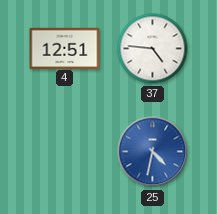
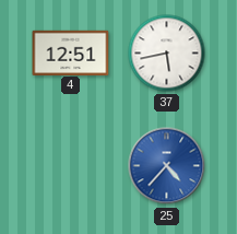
37: 4:46 -> 5:43
25: 4:32 -> 4:37
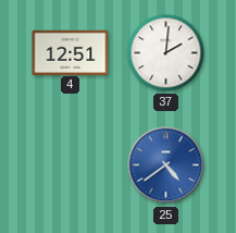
37: 5:43 -> 2:01
25: 4:37 -> 4:39
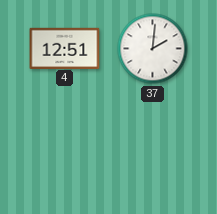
25: 4:39 -> none
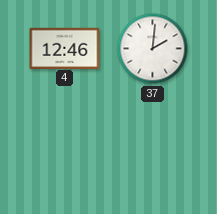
4: 12:51 -> 12:46
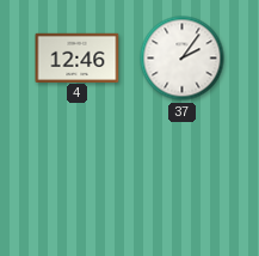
37: 2:01 -> 2:06
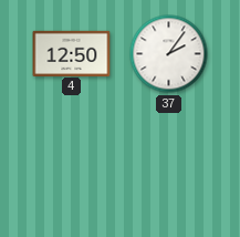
4: 12:46 -> 12:50
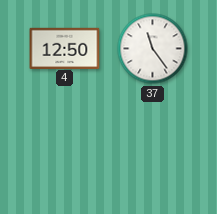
37: 2:06 -> 11:24
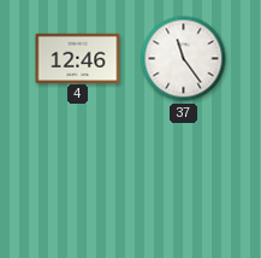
4: 12:50 -> 12:46
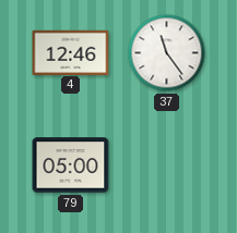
79: none -> 05:00
